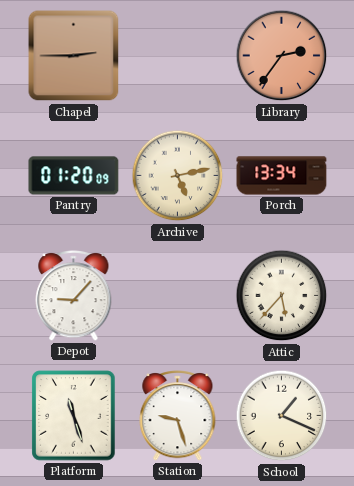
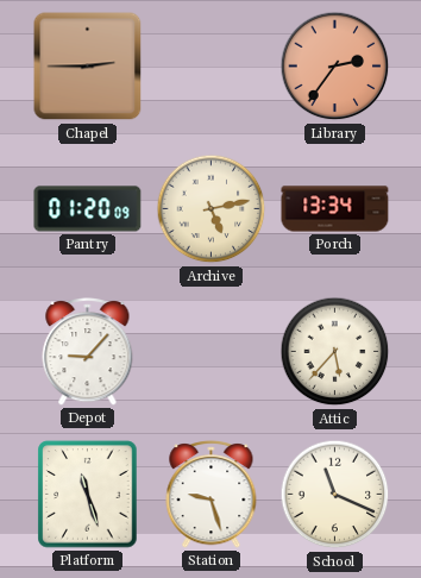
School: 1:19 -> 11:19
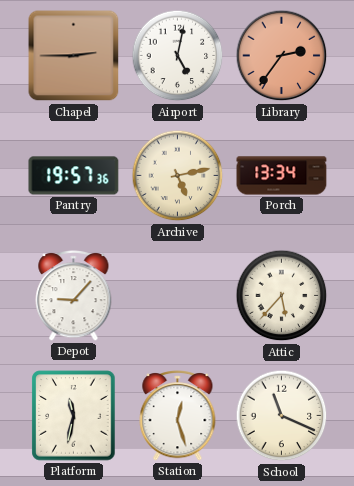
Airport: none -> 5:02
Pantry: 01:20 -> 19:57
Platform: 11:27 -> 11:32
Station: 9:27 -> 12:27
